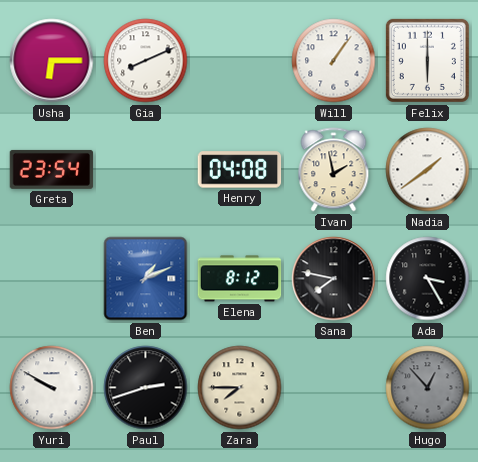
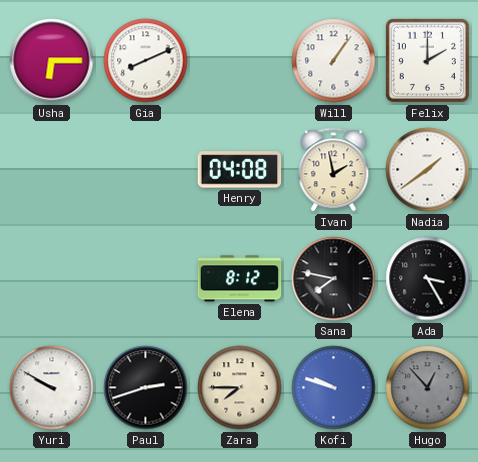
Felix: 6:00 -> 2:00
Greta: 23:54 -> none
Ben: 1:11 -> none
Kofi: none -> 9:48
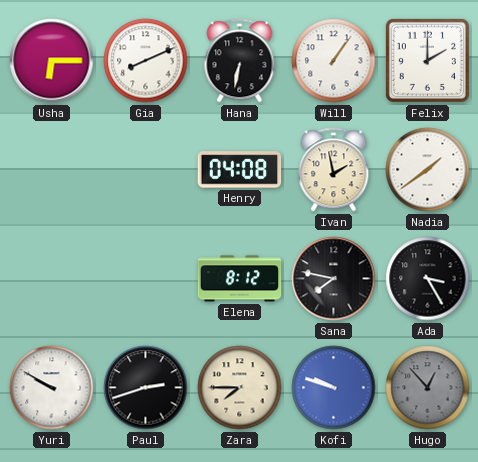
Hana: none -> 6:32
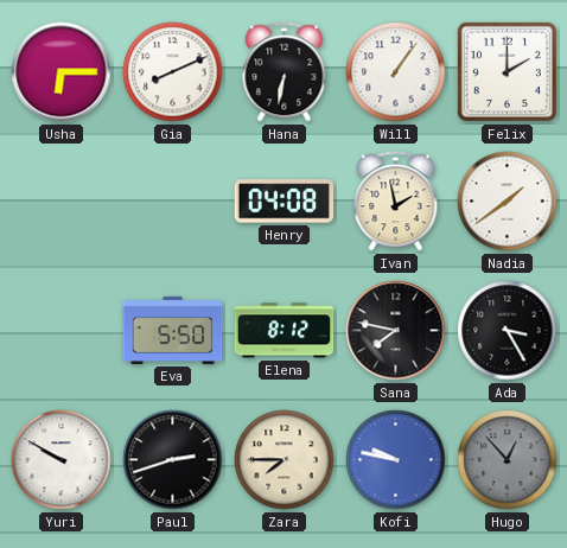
Eva: none -> 5:50
Kofi: 9:48 -> 9:47
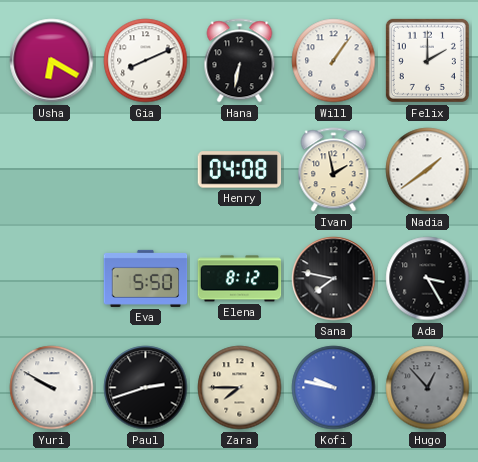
Usha: 6:15 -> 6:20
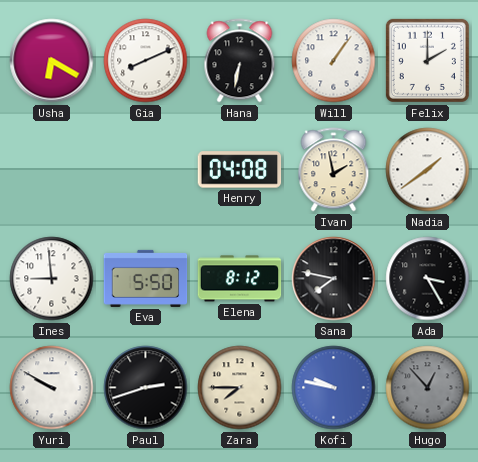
Ines: none -> 8:59
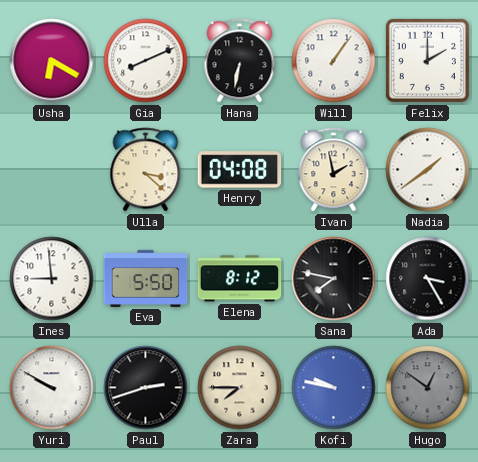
Ulla: none -> 3:22
Hugo: 12:53 -> 12:51
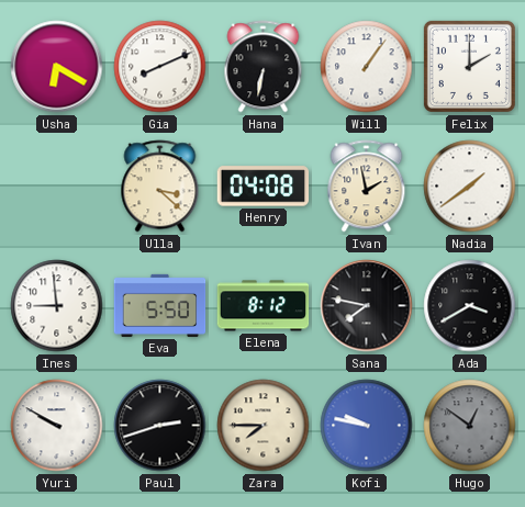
Ada: 3:25 -> 3:40
